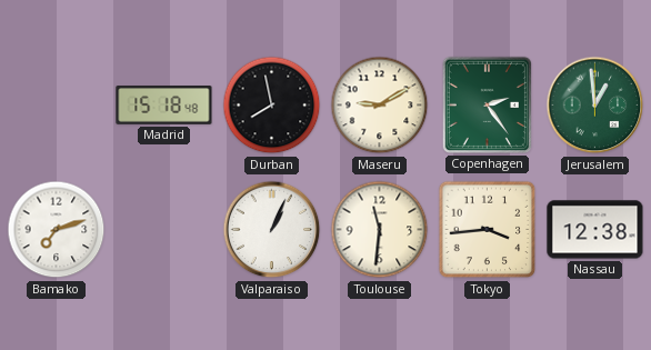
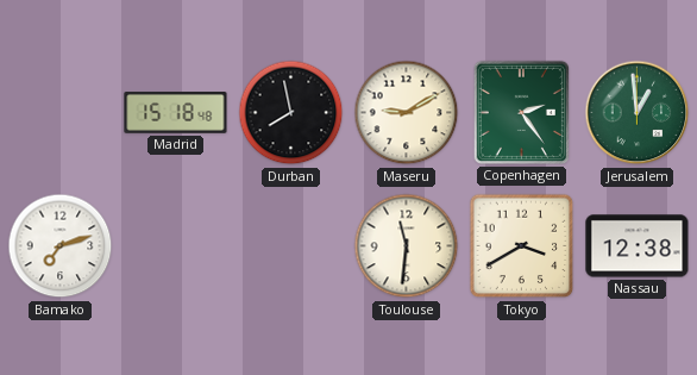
Valparaiso: 1:04 -> none
Tokyo: 3:44 -> 3:40
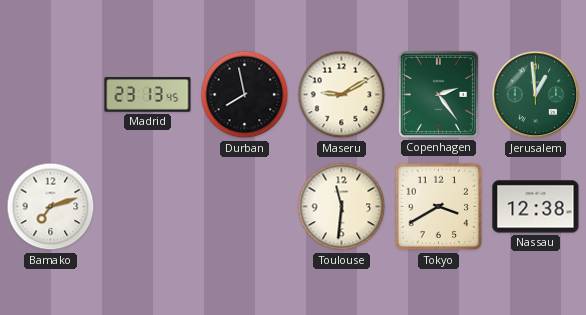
Madrid: 15:18 -> 23:13
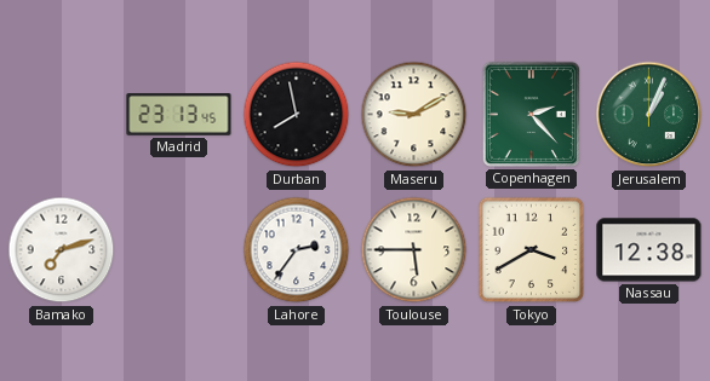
Copenhagen: 2:24 -> 2:23
Jerusalem: 12:59 -> 1:04
Lahore: none -> 2:36
Toulouse: 11:31 -> 5:45
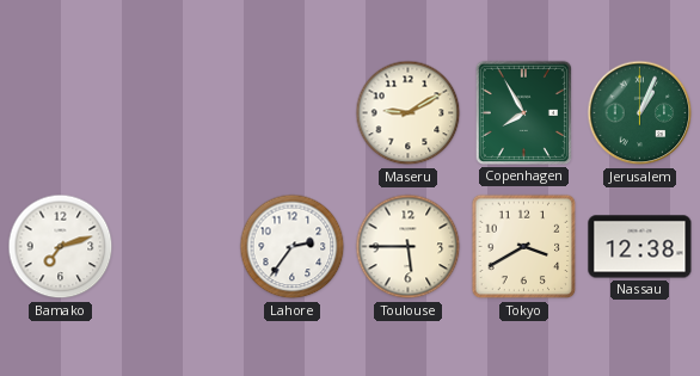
Madrid: 23:13 -> none
Durban: 7:58 -> none
Copenhagen: 2:23 -> 7:55
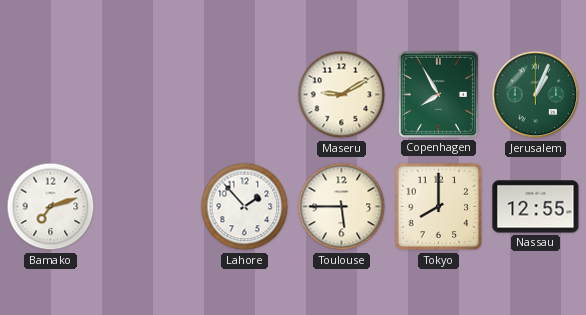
Lahore: 2:36 -> 1:53
Tokyo: 3:40 -> 8:00
Nassau: 12:38 -> 12:55
